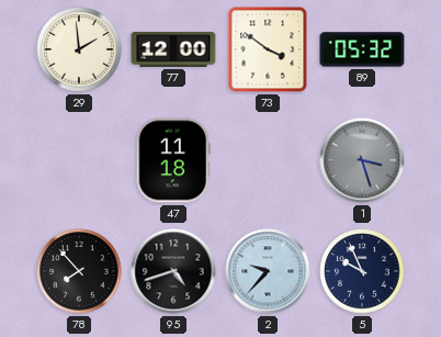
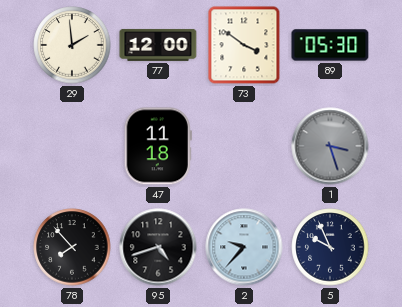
89: 05:32 -> 05:30
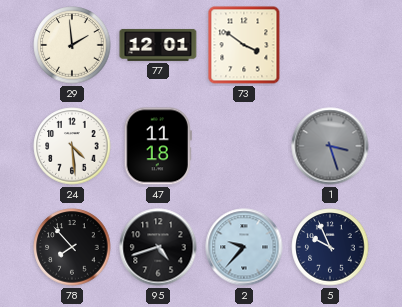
77: 12:00 -> 12:01
89: 05:30 -> none
24: none -> 4:29
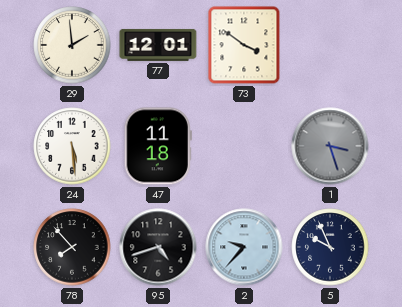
24: 4:29 -> 5:29
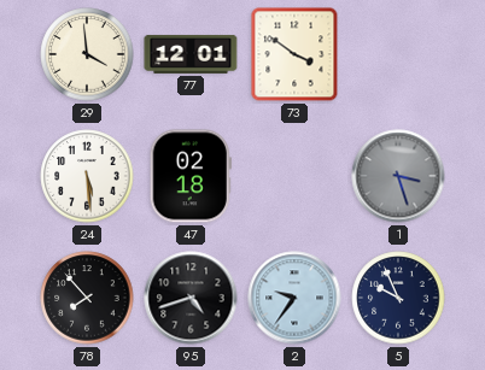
29: 1:59 -> 3:59
47: 11:18 -> 02:18
2: 9:37 -> 9:36
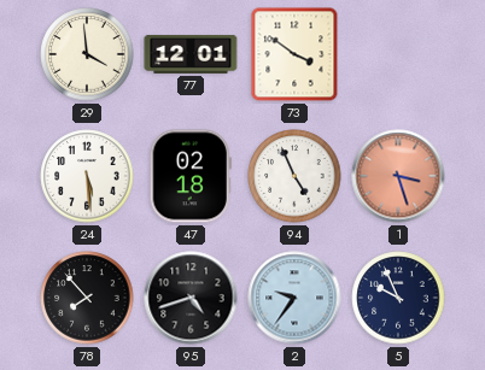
94: none -> 4:56
1 dial: grey -> salmon
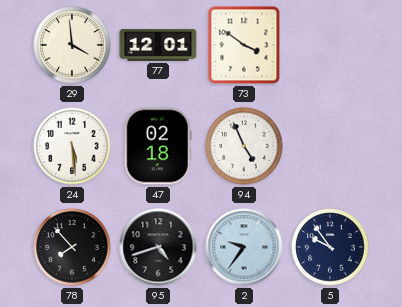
1: 3:27 -> none
5: 9:56 -> 9:54
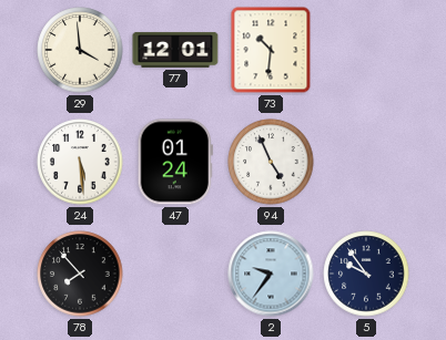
73: 3:51 -> 10:31
47: 02:18 -> 01:24
95: 4:42 -> none
